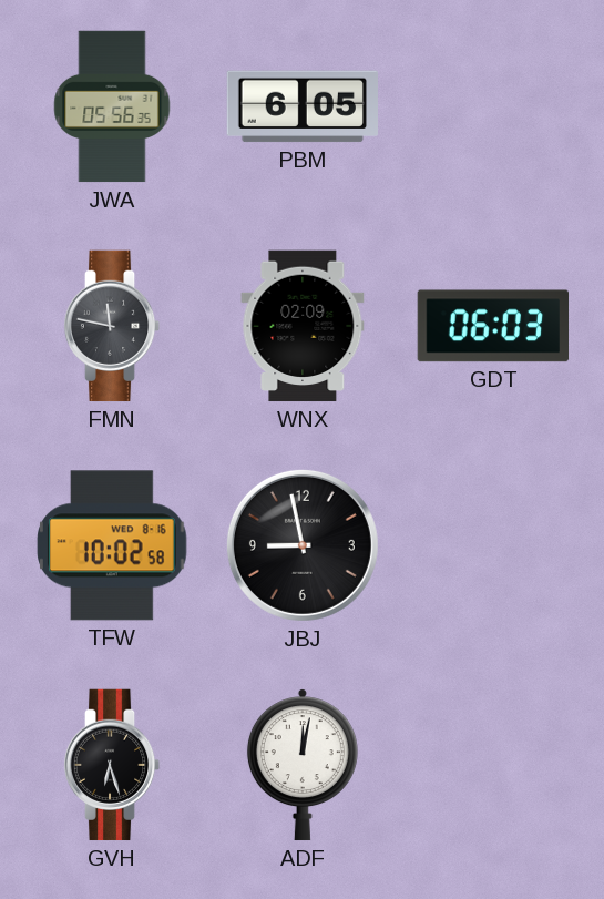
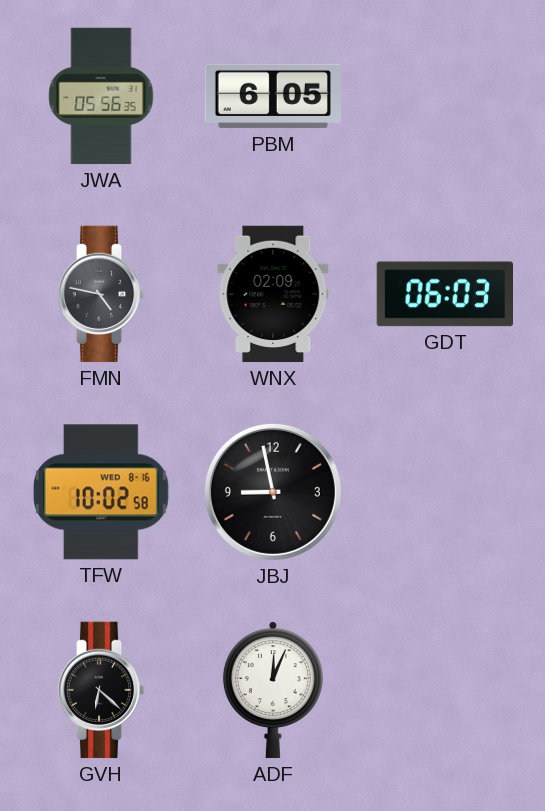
FMN: 11:47 -> 4:47
GVH: 6:27 -> 6:22
ADF: 12:02 -> 12:04
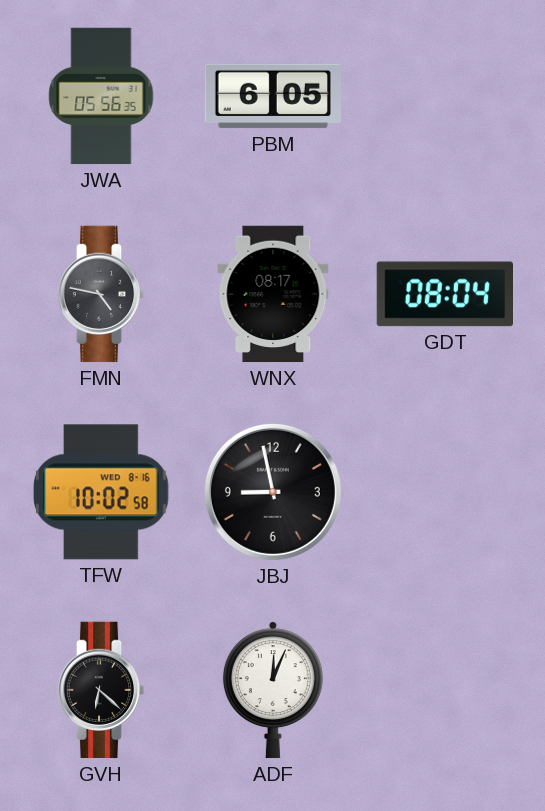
WNX: 02:09 -> 08:17
GDT: 06:03 -> 08:04
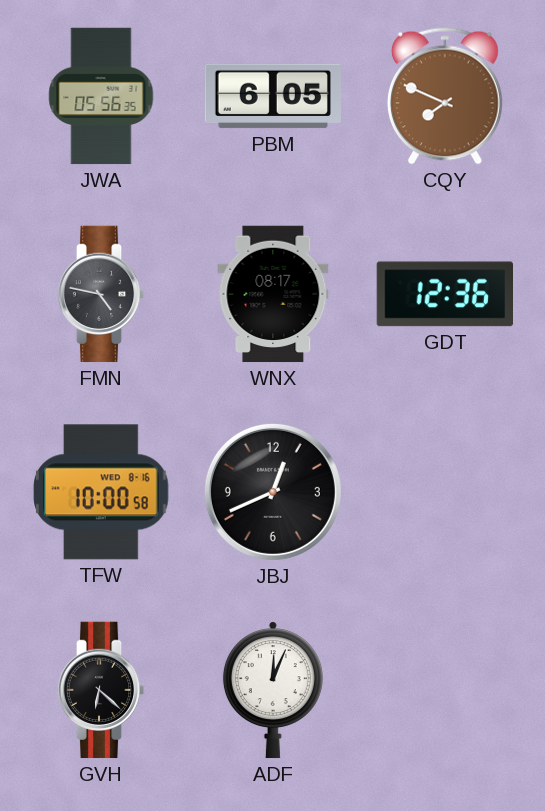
CQY: none -> 7:49
GDT: 08:04 -> 12:36
TFW: 10:02 -> 10:00
JBJ: 8:58 -> 12:41
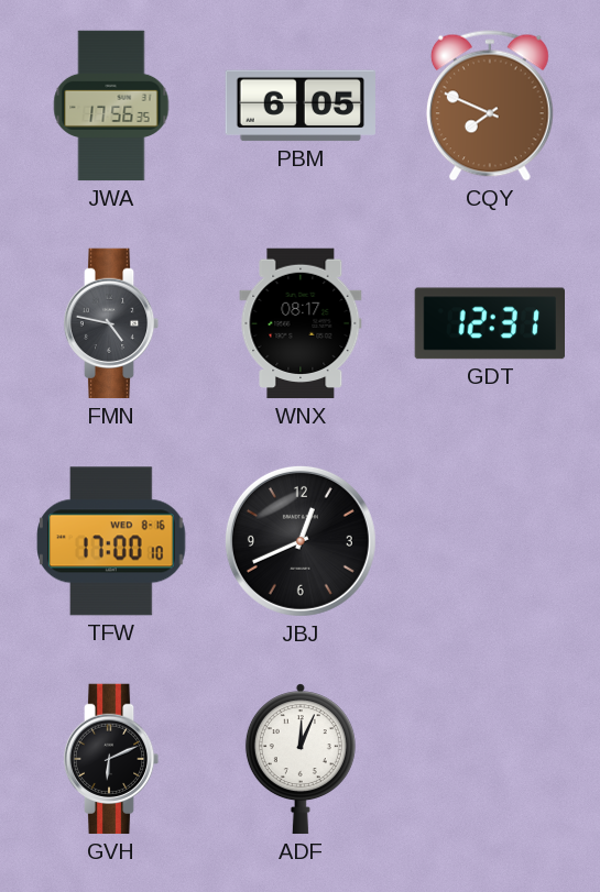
JWA: 05:56 -> 17:56
GDT: 12:36 -> 12:31
TFW: 10:00 -> 17:00
GVH: 6:22 -> 6:11
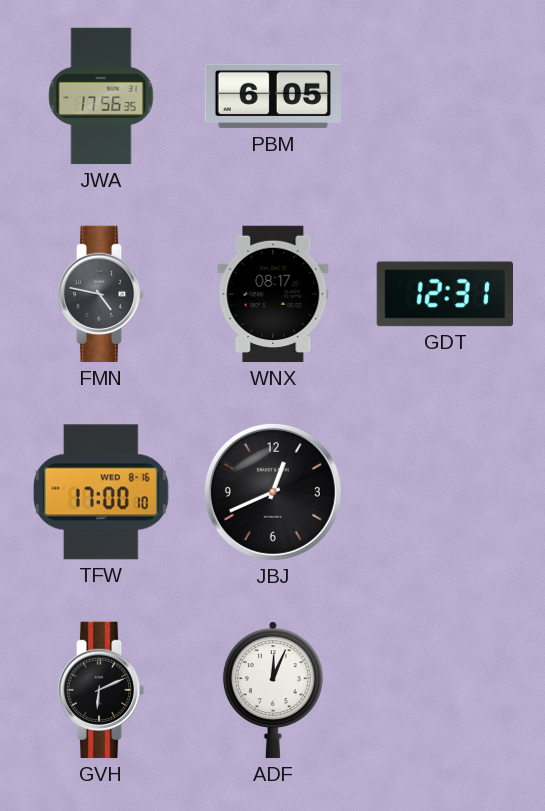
CQY: 7:49 -> none
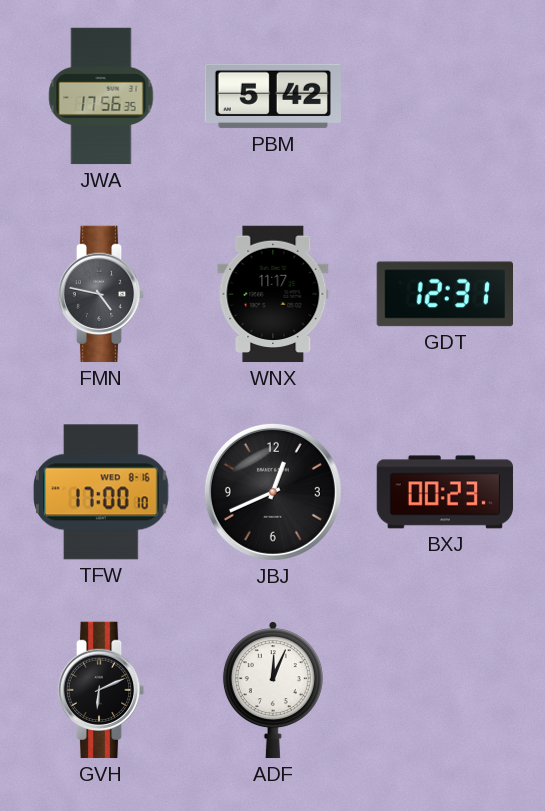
PBM: 6:05 -> 5:42
WNX: 08:17 -> 11:17
BXJ: none -> 00:23
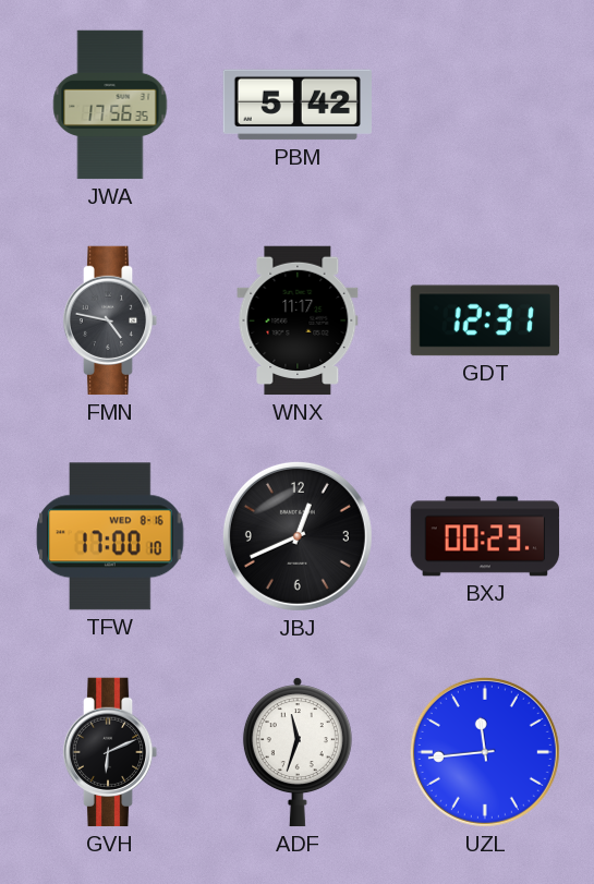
ADF: 12:04 -> 11:33
UZL: none -> 11:44
